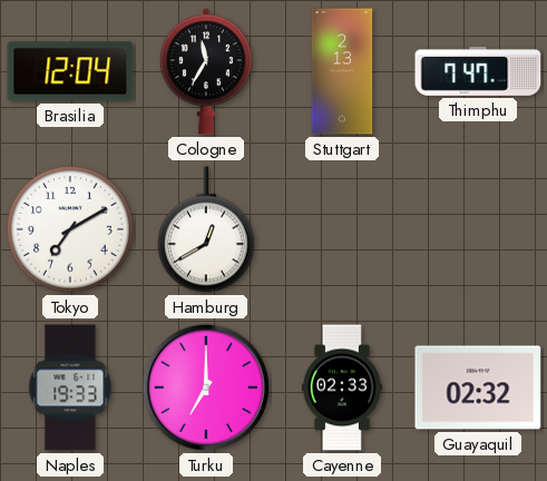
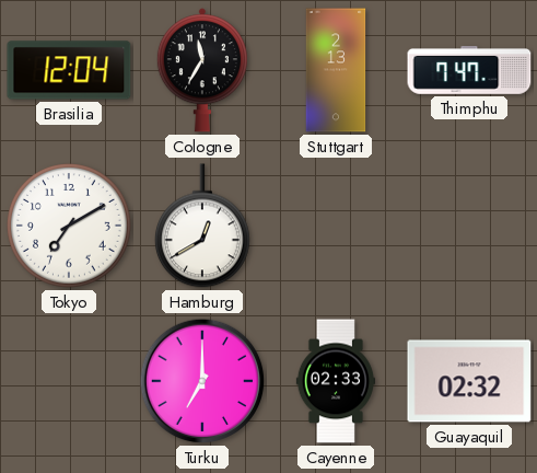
Naples: 19:33 -> none
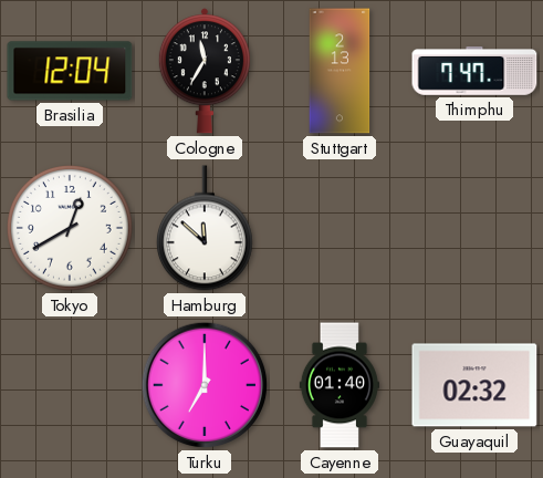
Tokyo: 7:10 -> 12:40
Hamburg: 12:40 -> 11:52
Cayenne: 02:33 -> 01:40
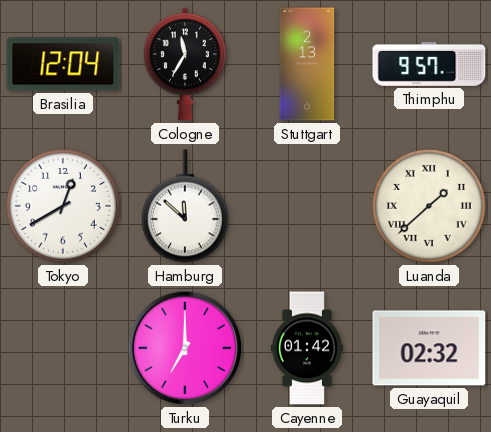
Thimphu: 7:47 -> 9:57
Luanda: none -> 1:38
Cayenne: 01:40 -> 01:42
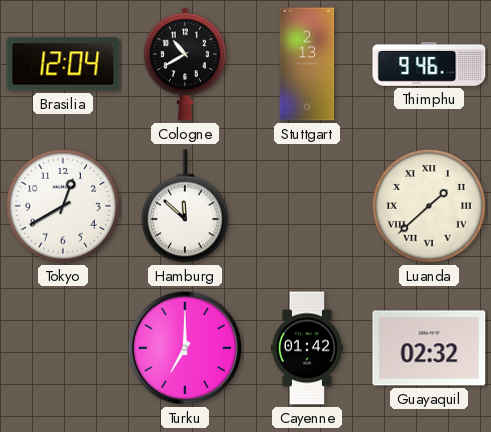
Cologne: 11:35 -> 10:40
Thimphu: 9:57 -> 9:46
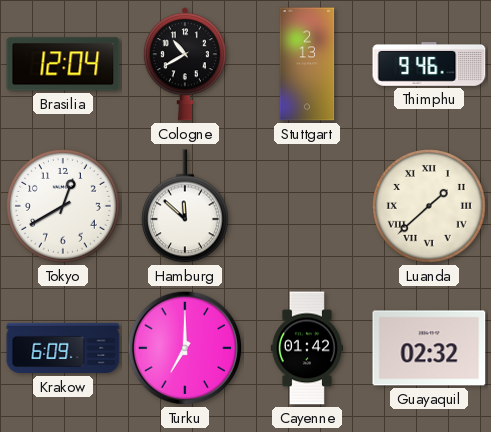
Krakow: none -> 6:09
